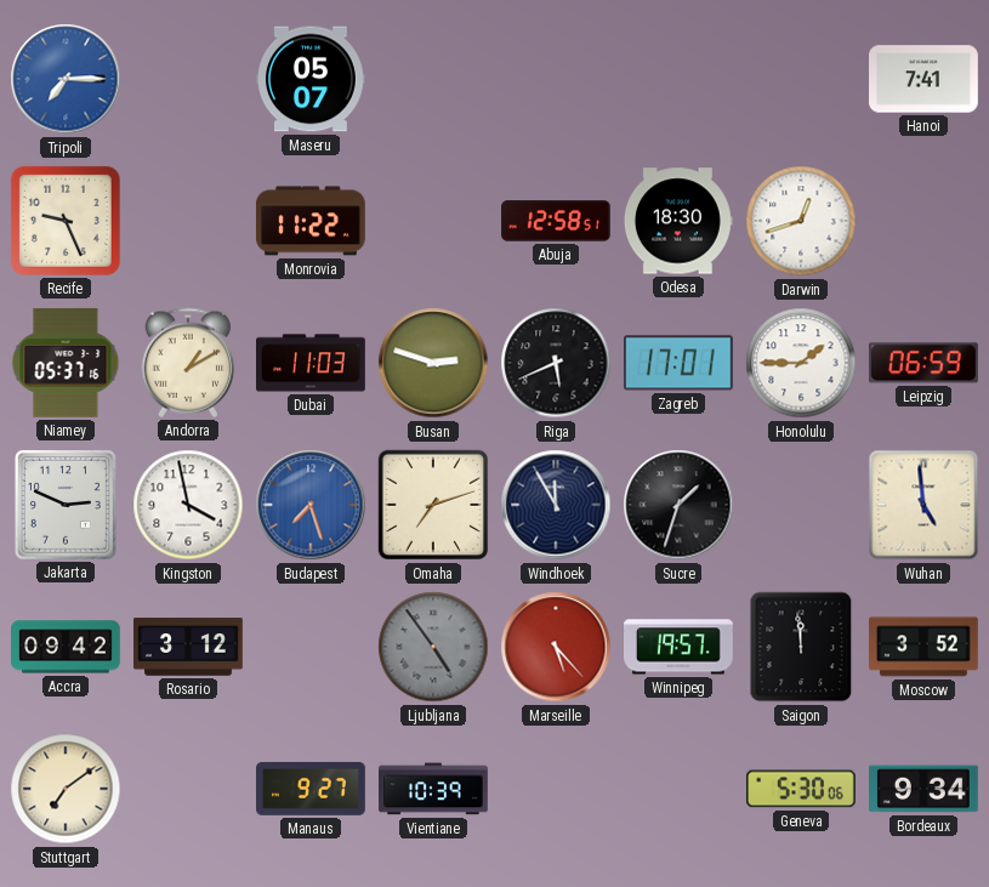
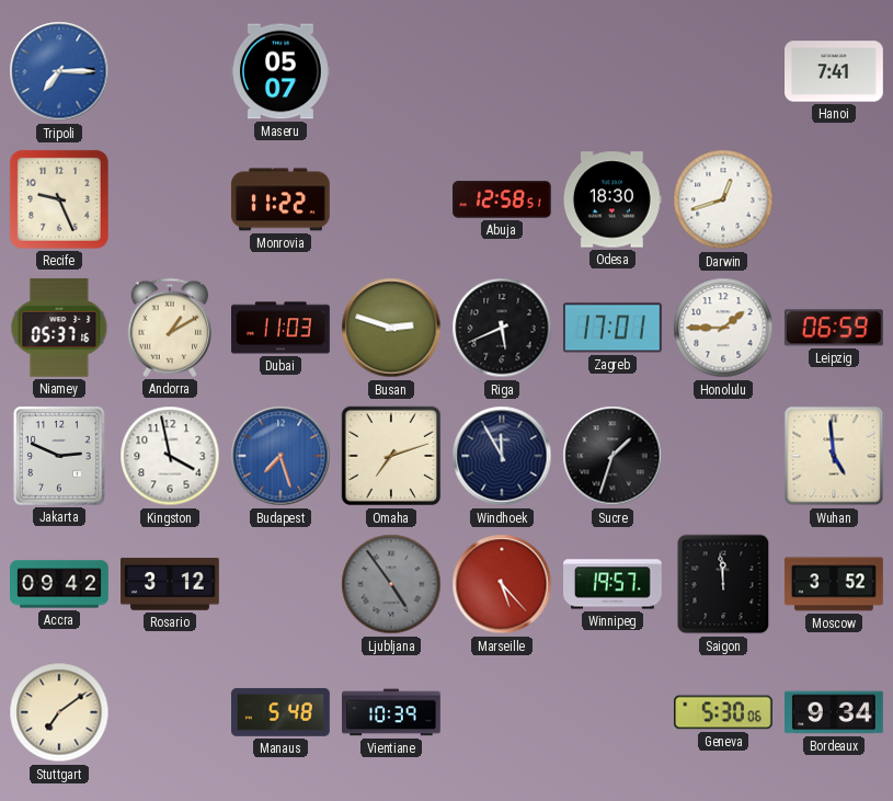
Manaus: 9:27 -> 5:48
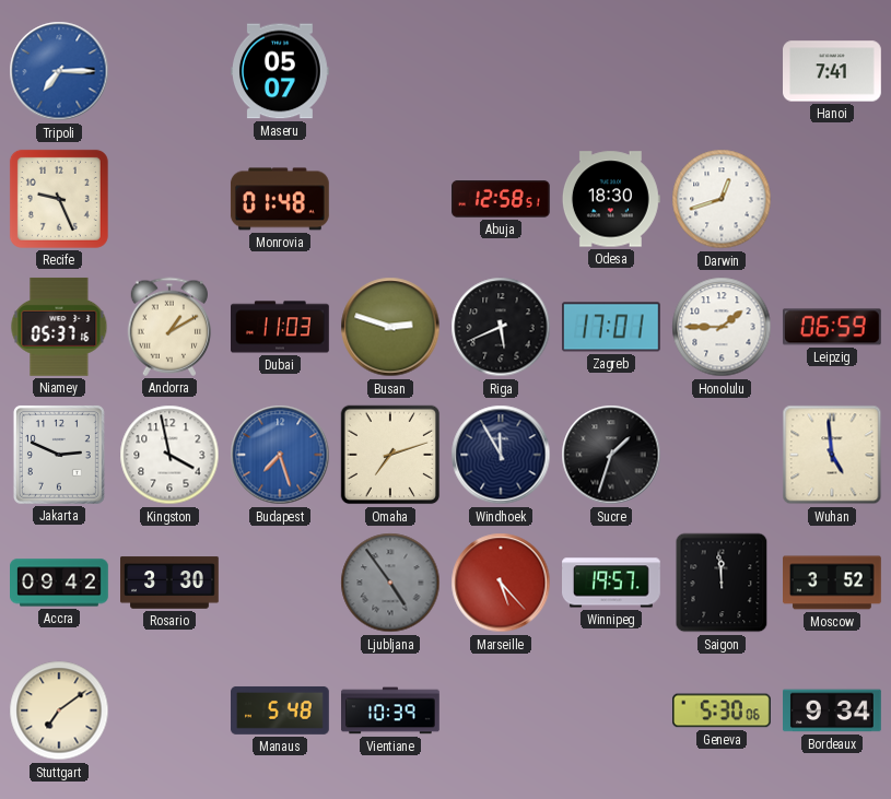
Monrovia: 11:22 -> 01:48
Rosario: 3:12 -> 3:30
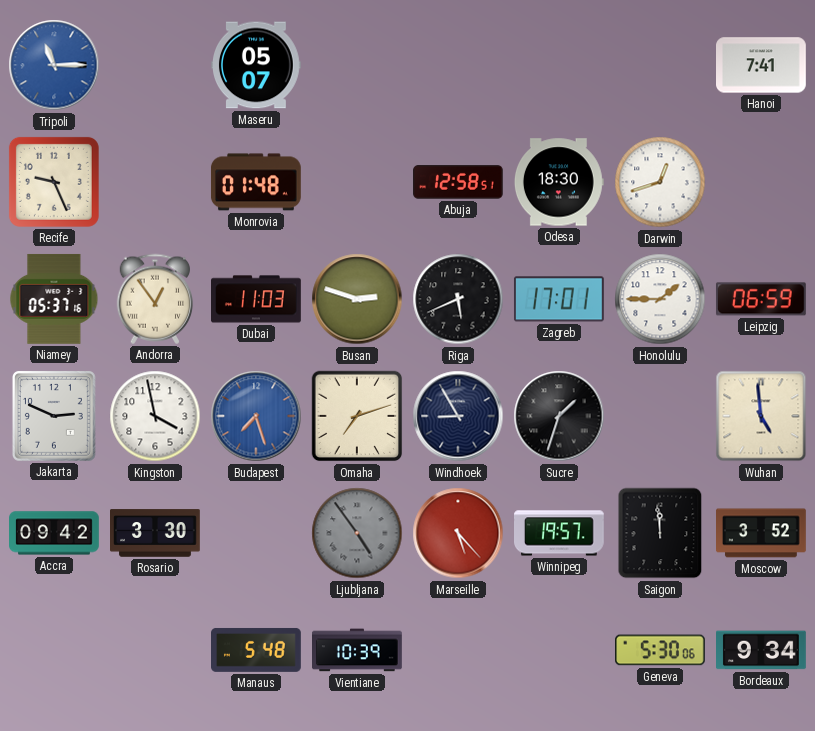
Tripoli: 7:15 -> 11:15
Andorra: 1:10 -> 12:54
Windhoek: 11:55 -> 8:55
Stuttgart: 7:09 -> none
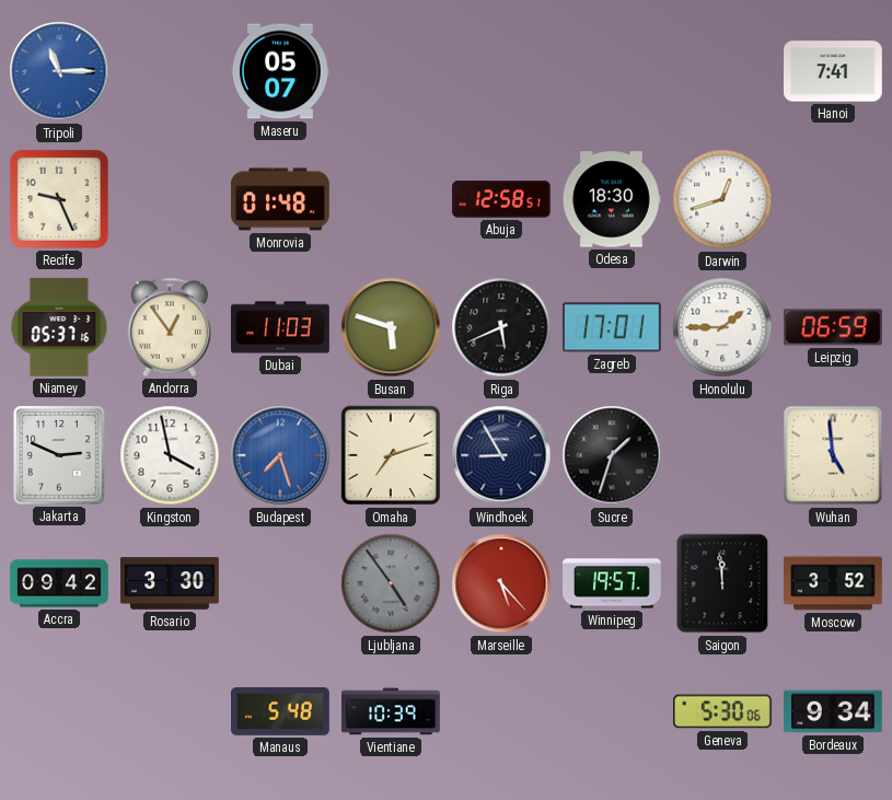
Busan: 2:48 -> 5:48
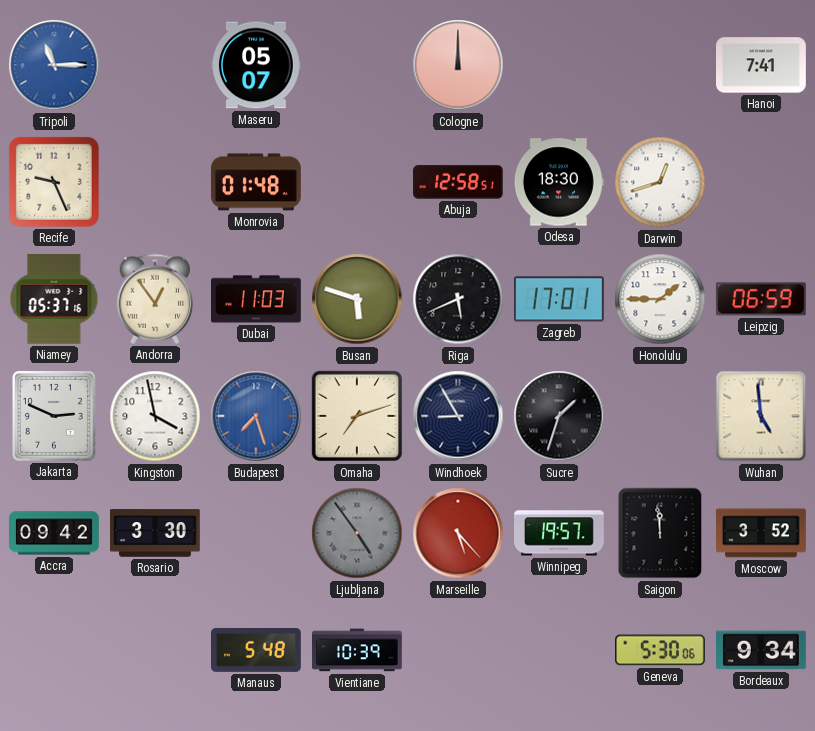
Cologne: none -> 12:00
